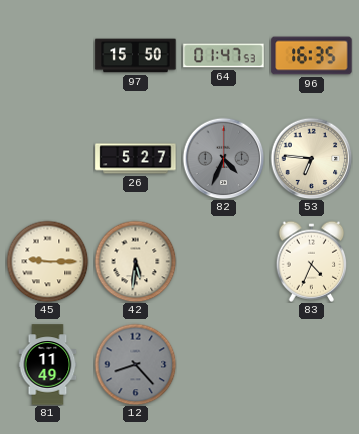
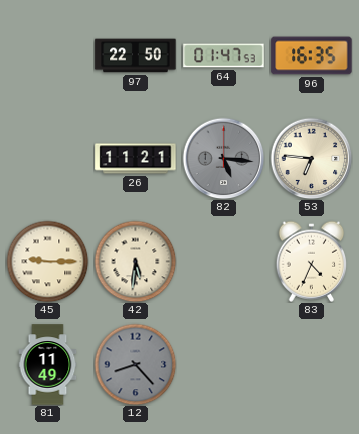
97: 15:50 -> 22:50
26: 5:27 -> 11:21
82: 4:34 -> 5:16
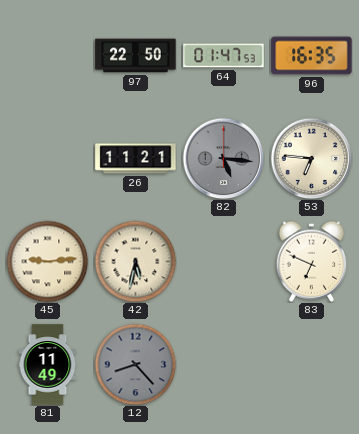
45: 9:15 -> 9:14
42: 5:31 -> 5:32
83: 4:34 -> 6:49
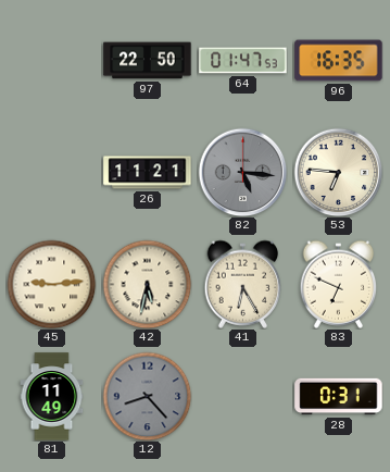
41: none -> 6:25
28: none -> 0:31
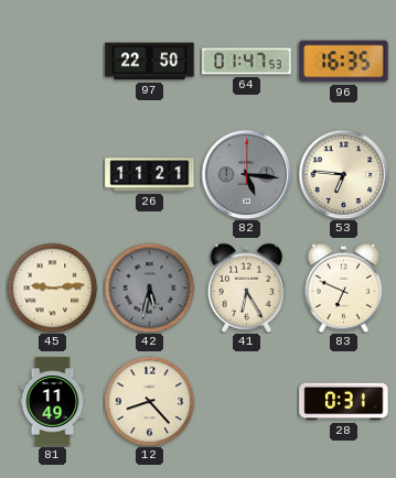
42 dial: cream -> grey
12 dial: grey -> cream
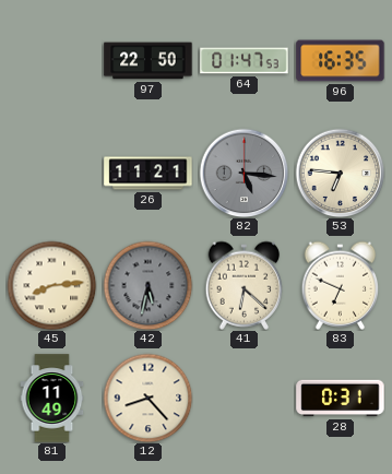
45: 9:14 -> 8:14
41: 6:25 -> 6:22
